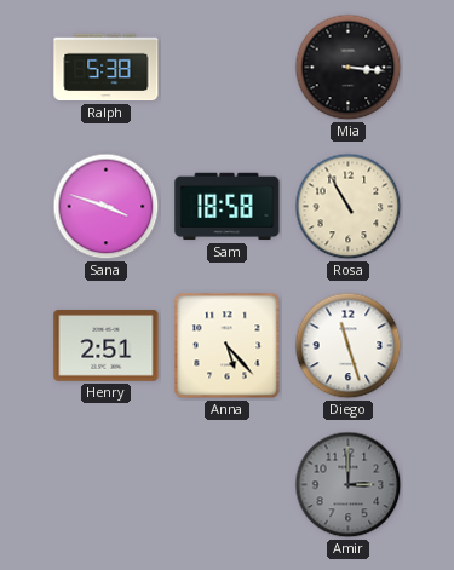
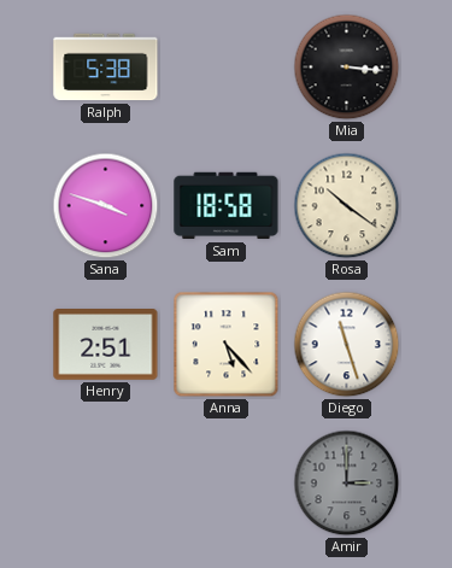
Rosa: 10:55 -> 10:21
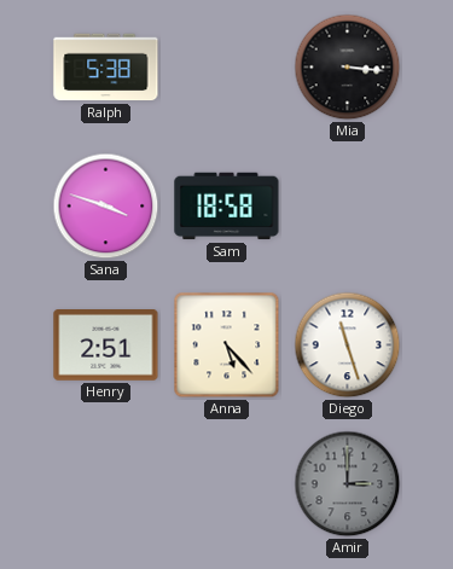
Rosa: 10:21 -> none
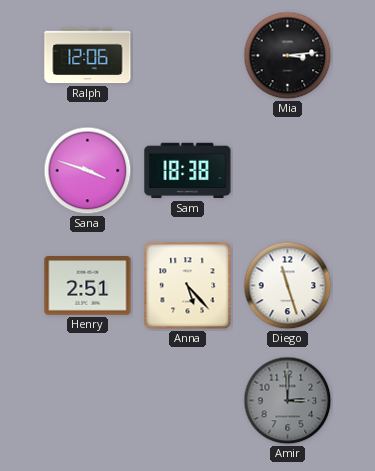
Ralph: 5:38 -> 12:06
Mia: 3:16 -> 3:14
Sam: 18:58 -> 18:38
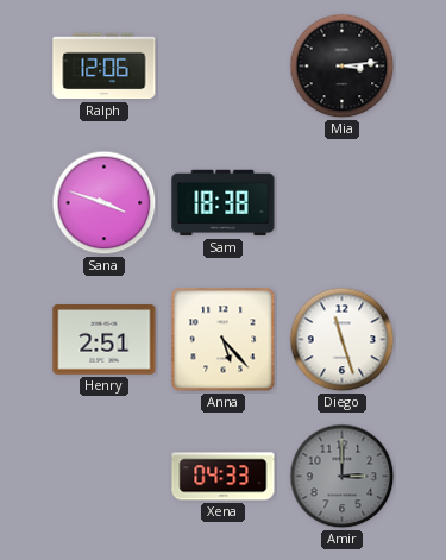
Xena: none -> 04:33
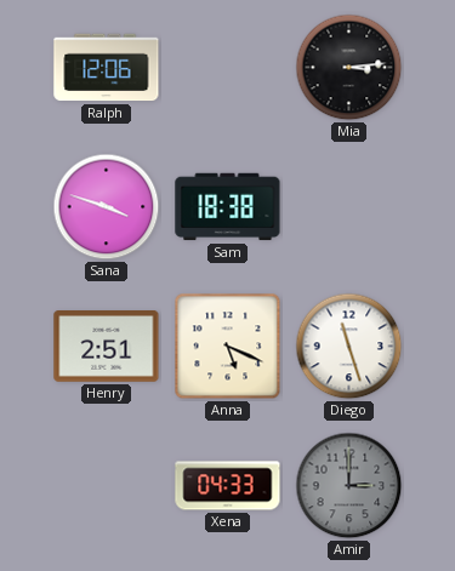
Anna: 5:23 -> 5:19
